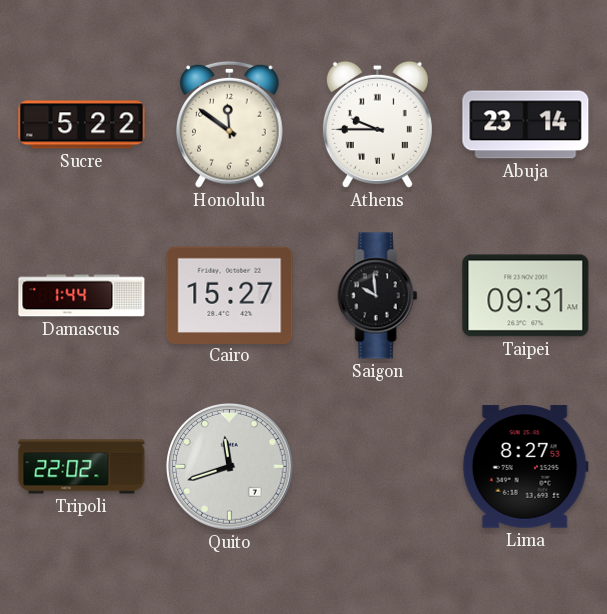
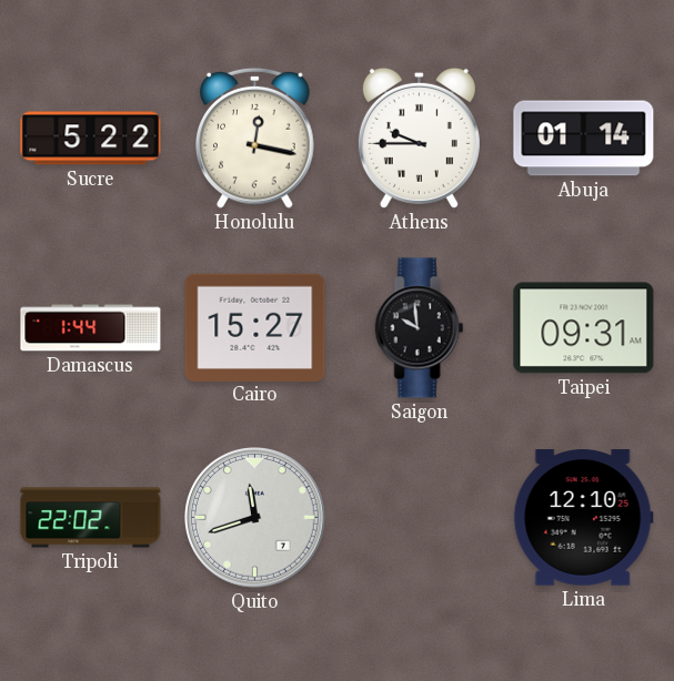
Honolulu: 11:51 -> 12:17
Abuja: 23:14 -> 01:14
Lima: 8:27 -> 12:10
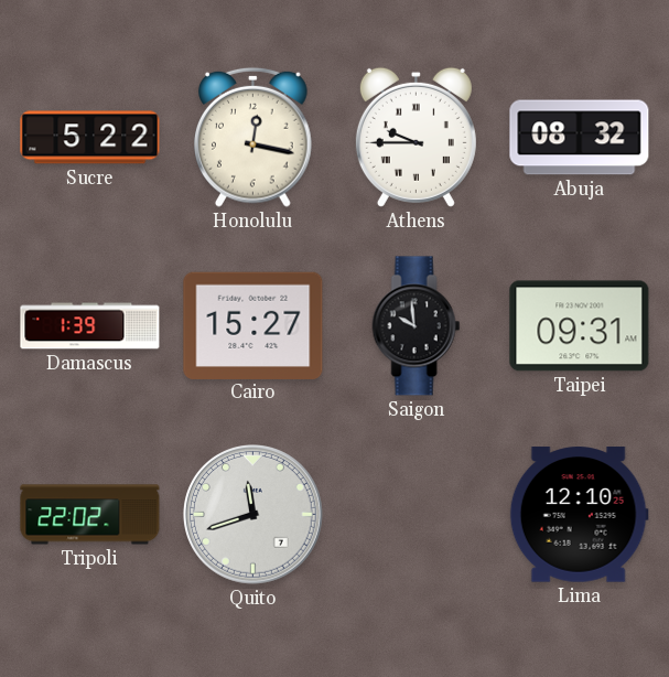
Abuja: 01:14 -> 08:32
Damascus: 1:44 -> 1:39
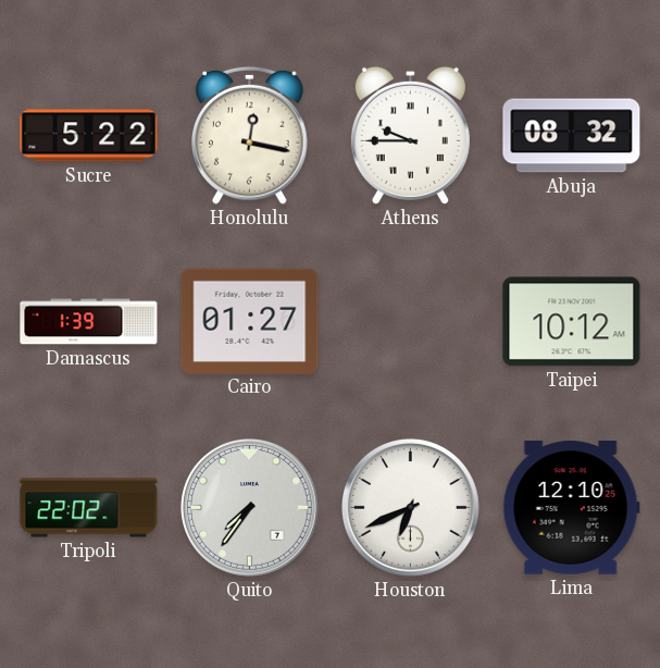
Cairo: 15:27 -> 01:27
Saigon: 9:59 -> none
Taipei: 09:31 -> 10:12
Quito: 11:42 -> 7:36
Houston: none -> 6:41
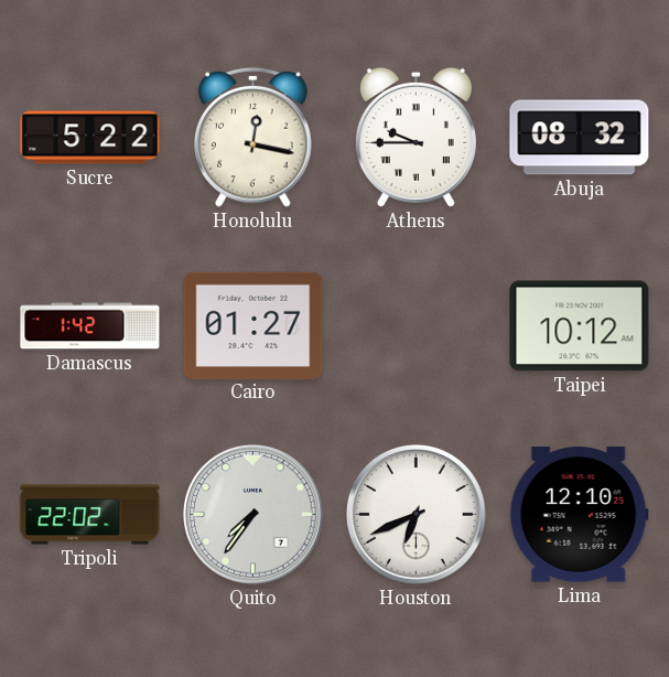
Damascus: 1:39 -> 1:42
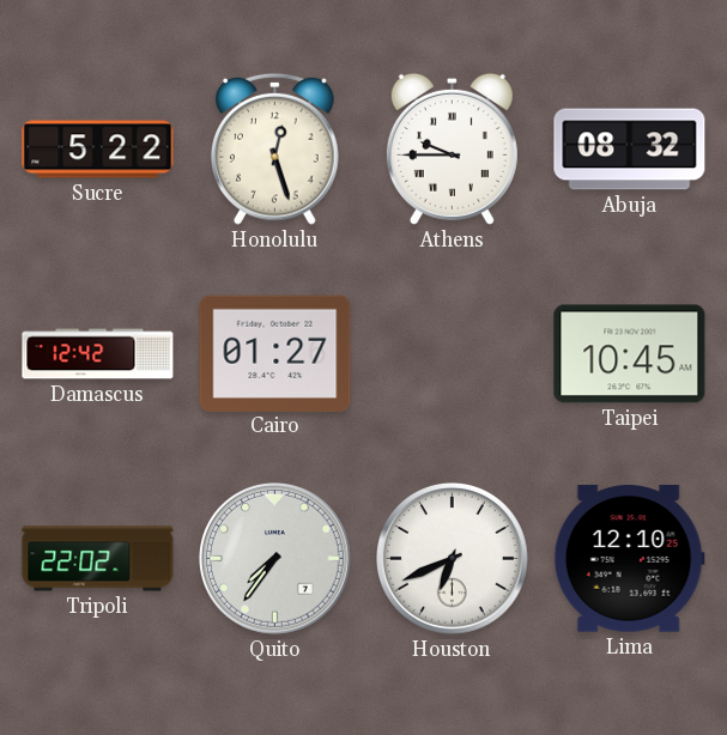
Honolulu: 12:17 -> 12:27
Damascus: 1:42 -> 12:42
Taipei: 10:12 -> 10:45
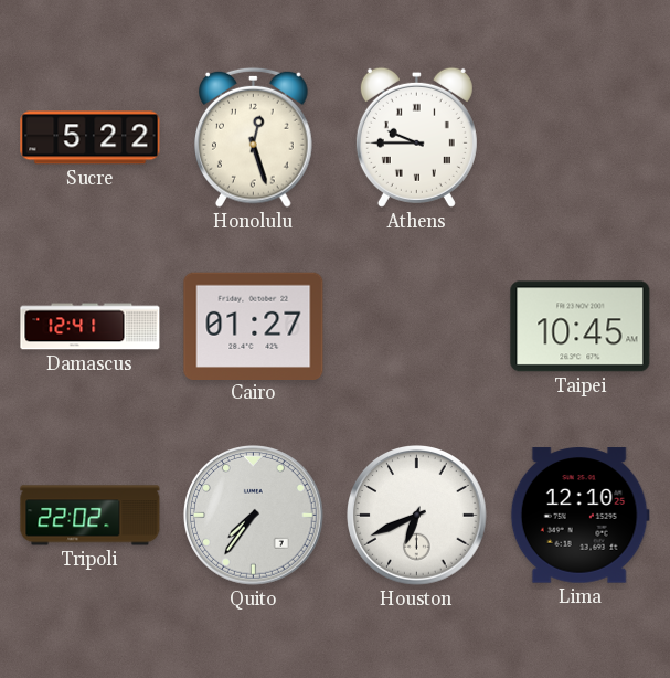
Abuja: 08:32 -> none
Damascus: 12:42 -> 12:41
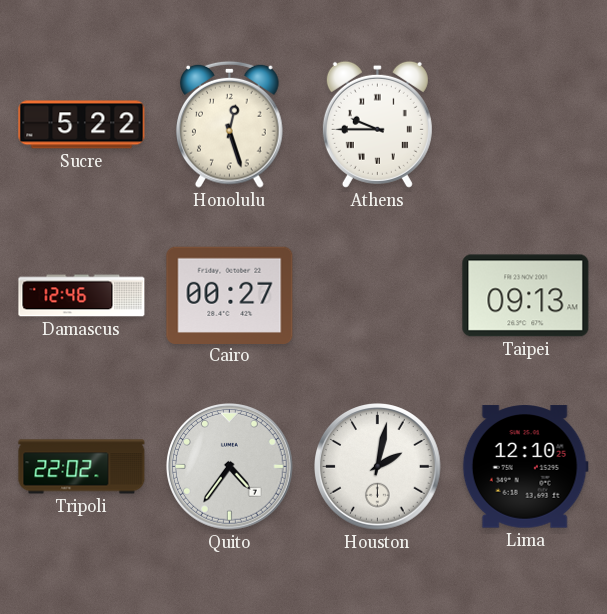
Damascus: 12:41 -> 12:46
Cairo: 01:27 -> 00:27
Taipei: 10:45 -> 09:13
Quito: 7:36 -> 4:36
Houston: 6:41 -> 2:02
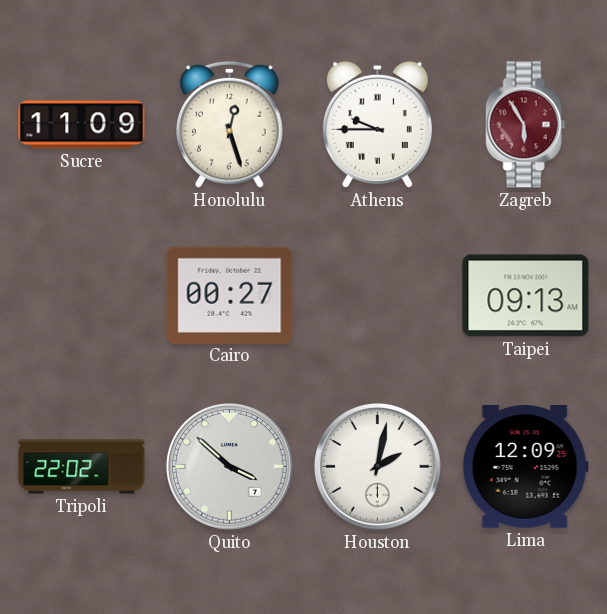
Sucre: 5:22 -> 11:09
Zagreb: none -> 5:55
Damascus: 12:46 -> none
Quito: 4:36 -> 3:52
Lima: 12:10 -> 12:09
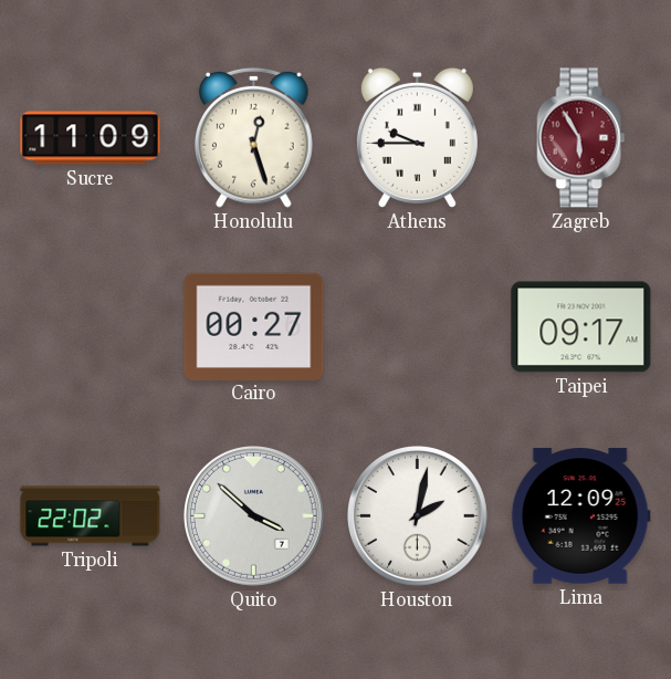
Taipei: 09:13 -> 09:17
